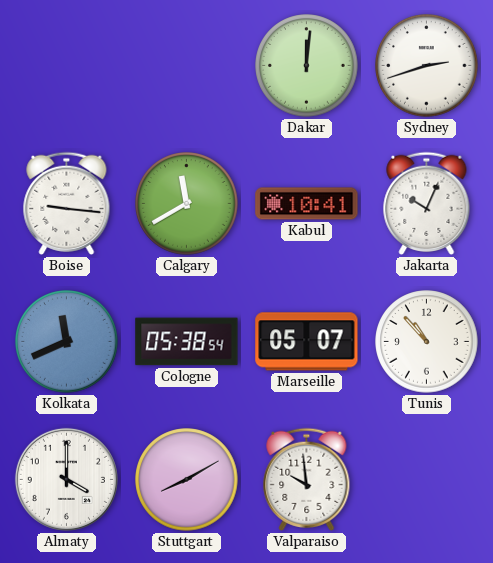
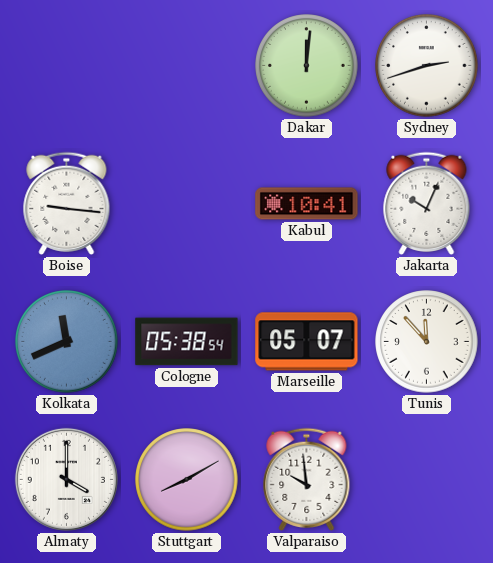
Calgary: 11:40 -> none
Tunis: 10:53 -> 11:53
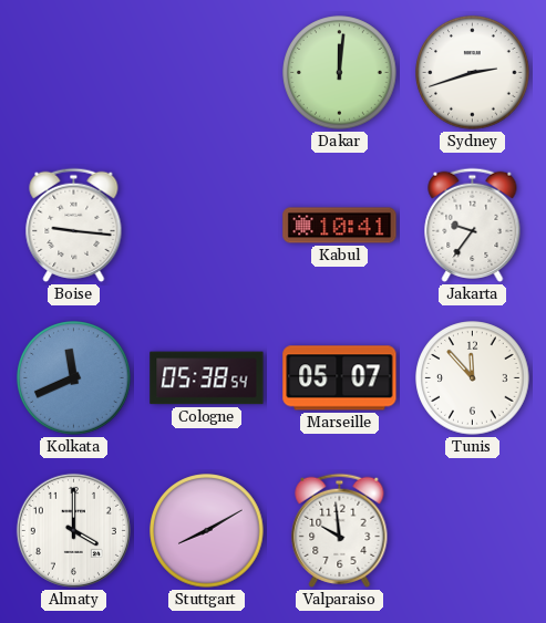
Jakarta: 10:04 -> 9:36
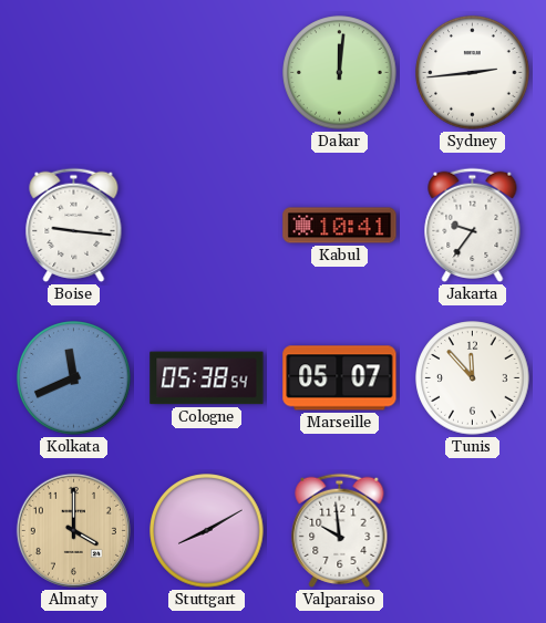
Sydney: 2:42 -> 2:44
Almaty dial: white -> champagne
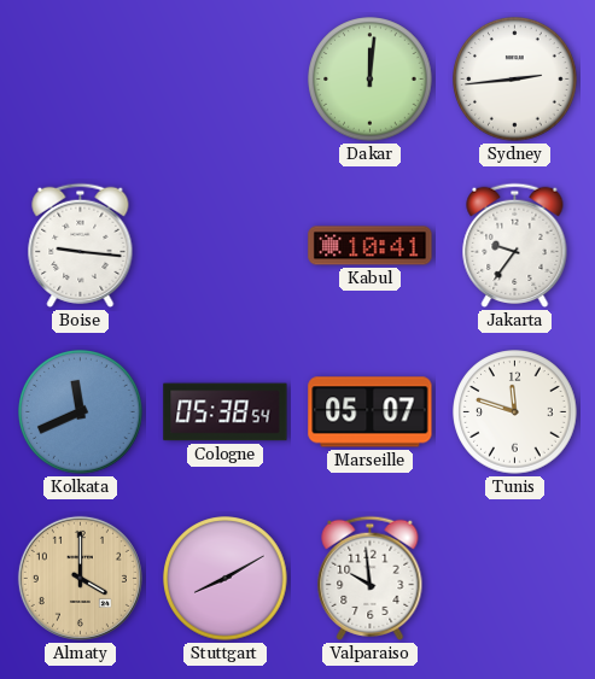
Tunis: 11:53 -> 11:48
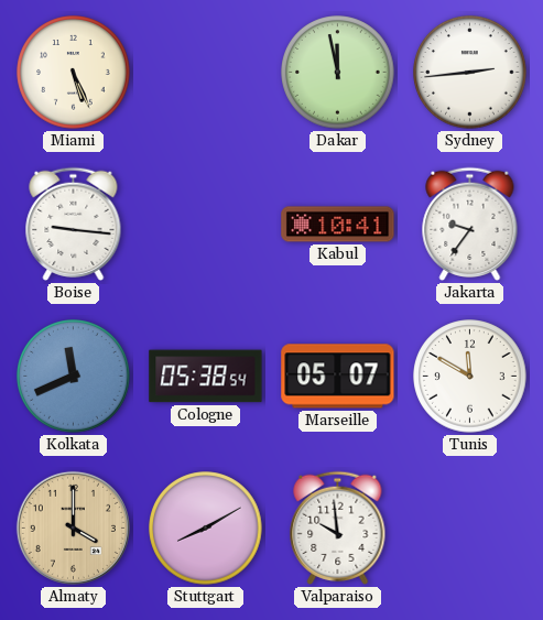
Miami: none -> 5:26
Dakar: 12:01 -> 11:58
Tunis: 11:48 -> 11:50
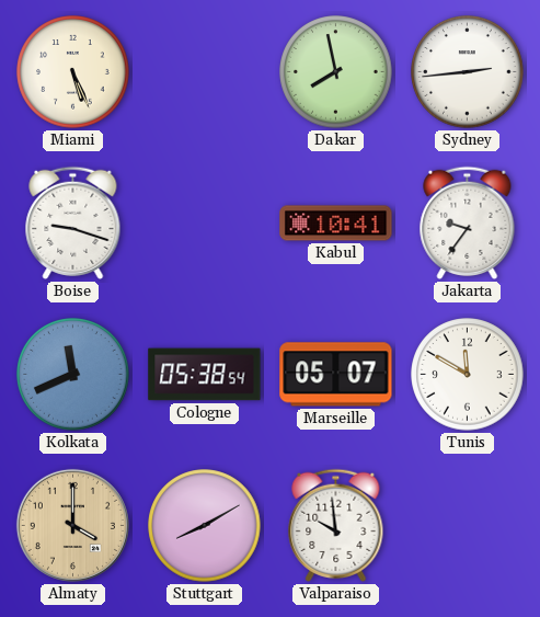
Dakar: 11:58 -> 7:58
Boise: 9:16 -> 9:18
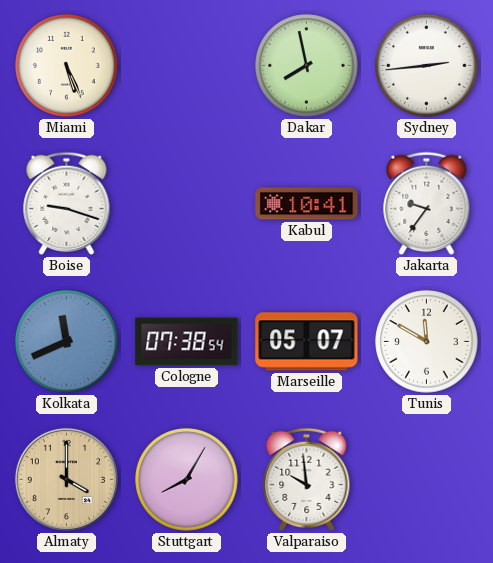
Cologne: 05:38 -> 07:38
Stuttgart: 8:10 -> 8:05
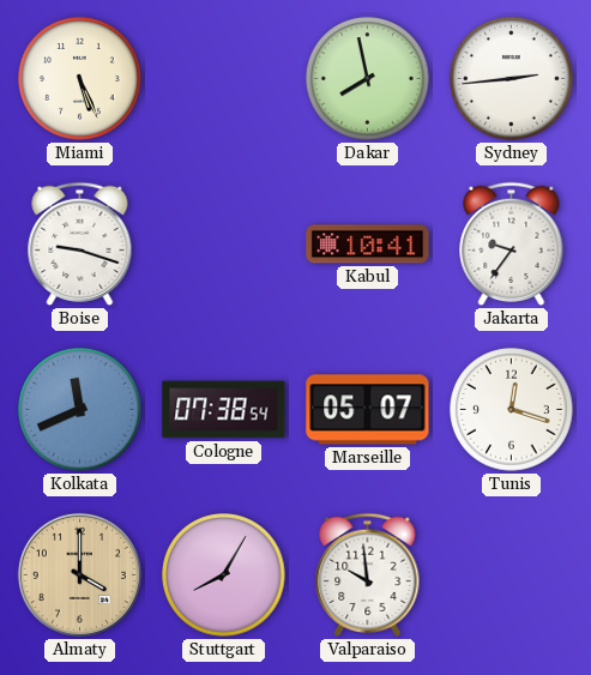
Tunis: 11:50 -> 12:18
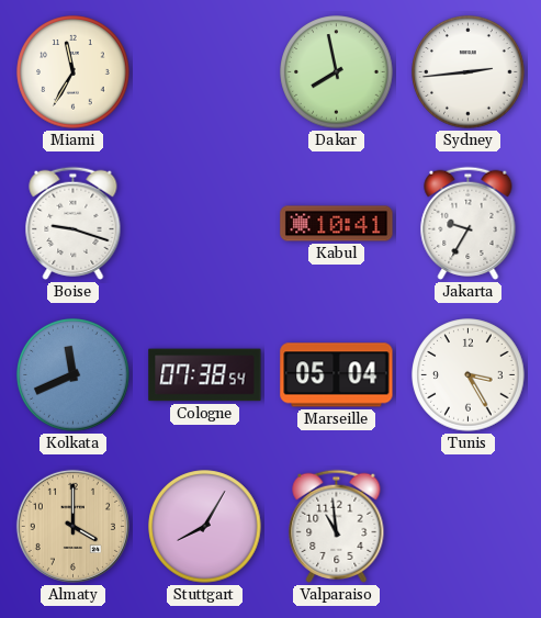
Miami: 5:26 -> 11:35
Jakarta: 9:36 -> 9:35
Marseille: 05:07 -> 05:04
Tunis: 12:18 -> 3:25
Valparaiso: 9:59 -> 10:59
